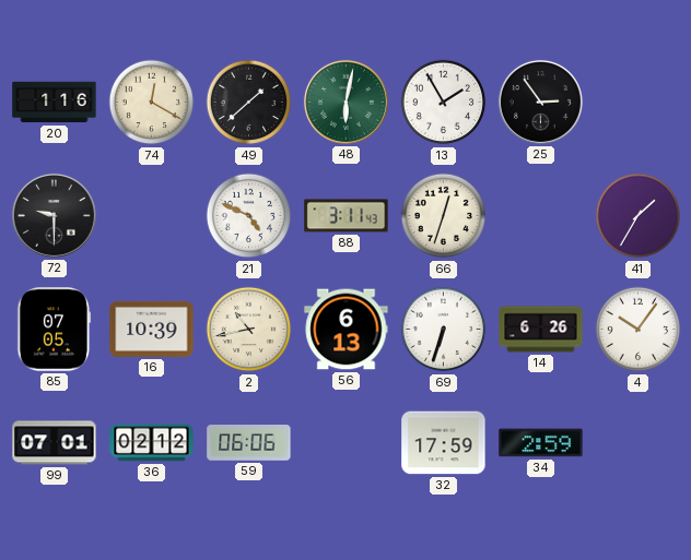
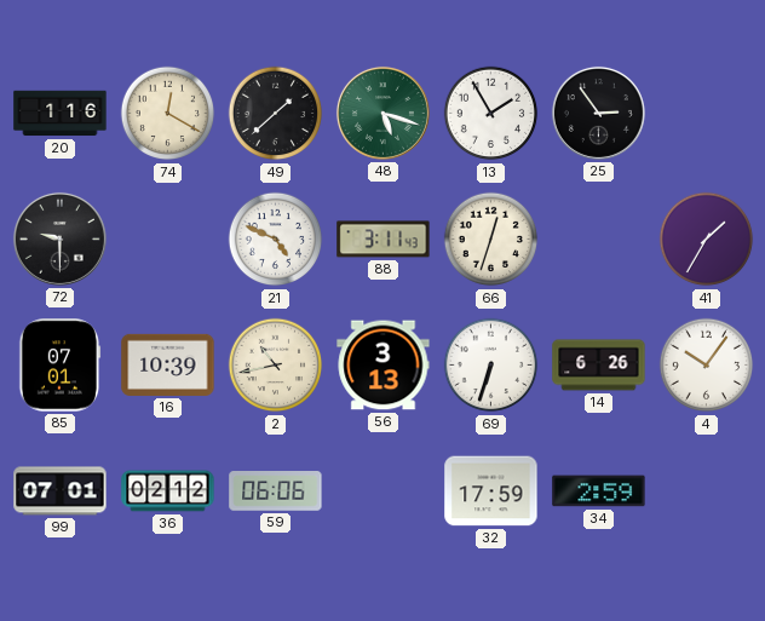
48: 6:02 -> 5:18
85: 07:05 -> 07:01
56: 6:13 -> 3:13
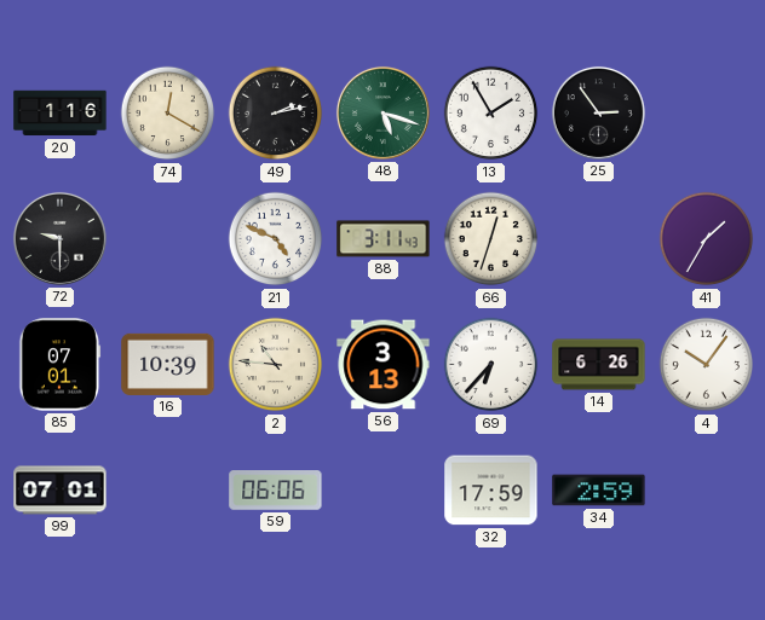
49: 1:38 -> 2:13
2: 10:43 -> 10:46
69: 6:33 -> 6:37
36: 02:12 -> none
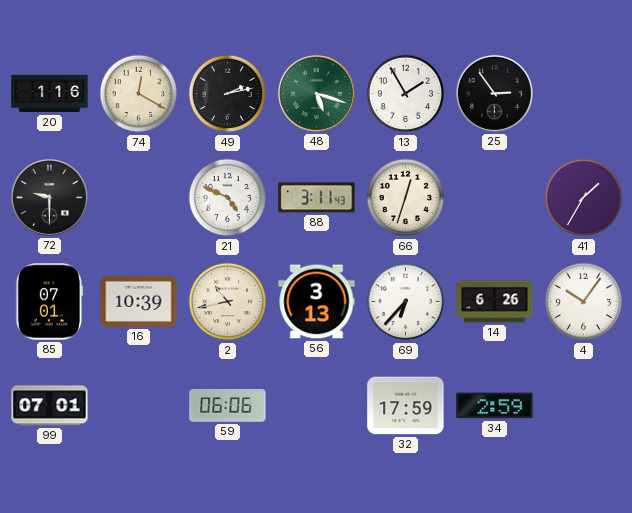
2: 10:46 -> 10:43
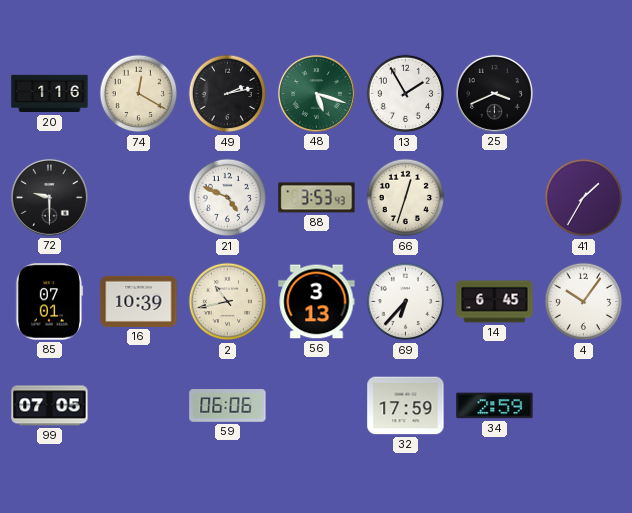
25: 2:54 -> 3:41
88: 3:11 -> 3:53
14: 6:26 -> 6:45
99: 07:01 -> 07:05
